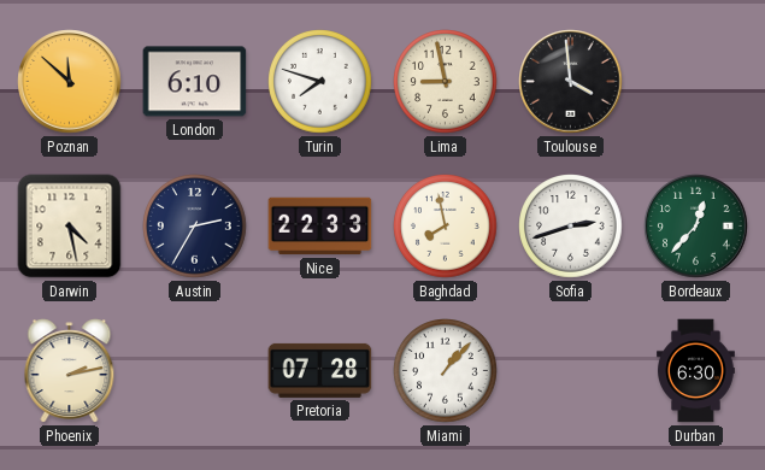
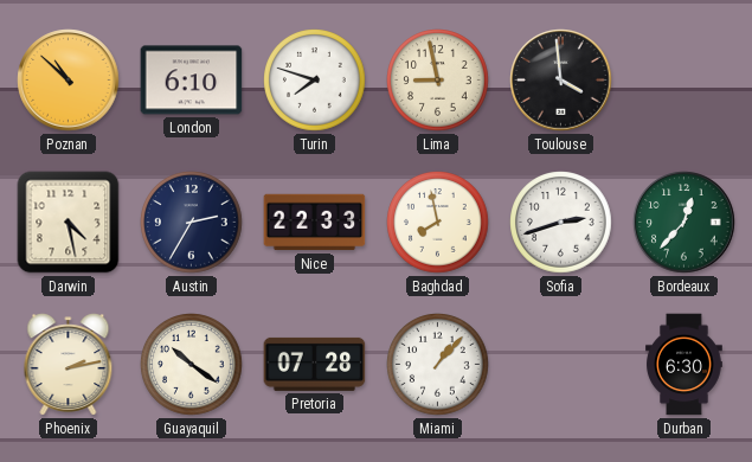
Poznan: 11:52 -> 10:52
Guayaquil: none -> 10:21
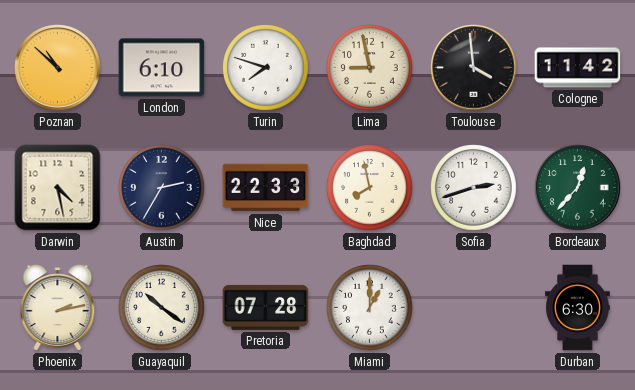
Cologne: none -> 11:42
Miami: 1:07 -> 1:00
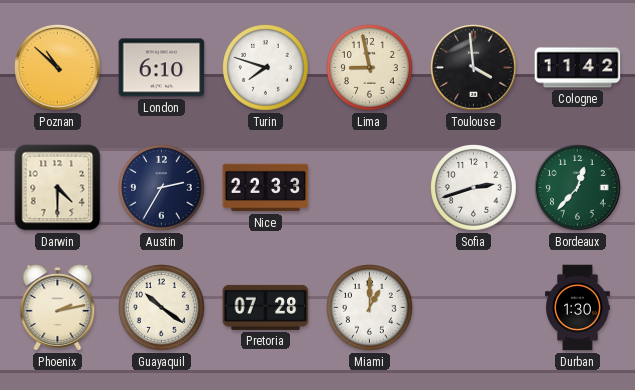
Darwin: 4:28 -> 4:30
Baghdad: 7:58 -> none
Durban: 6:30 -> 1:30
